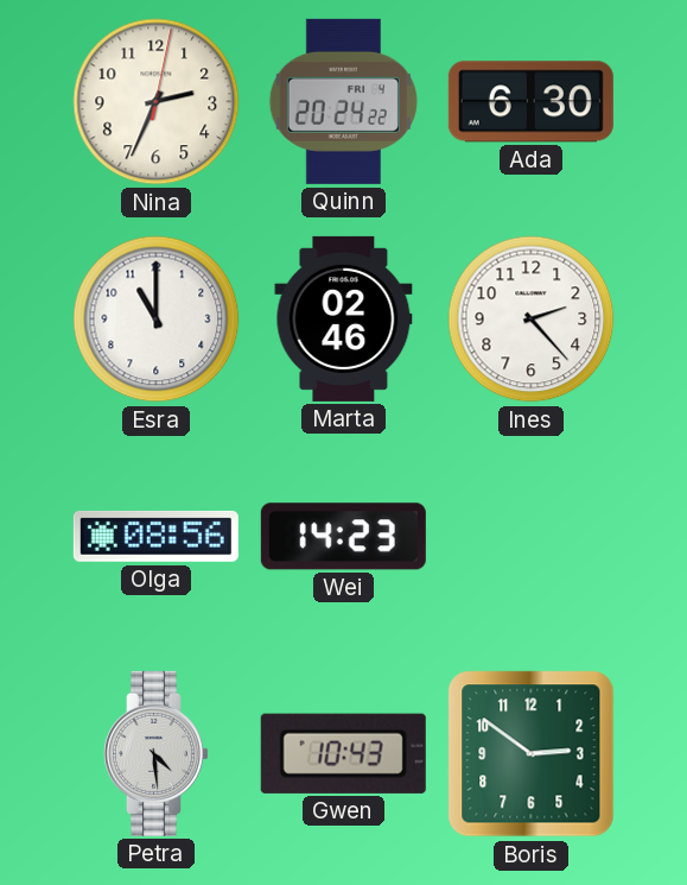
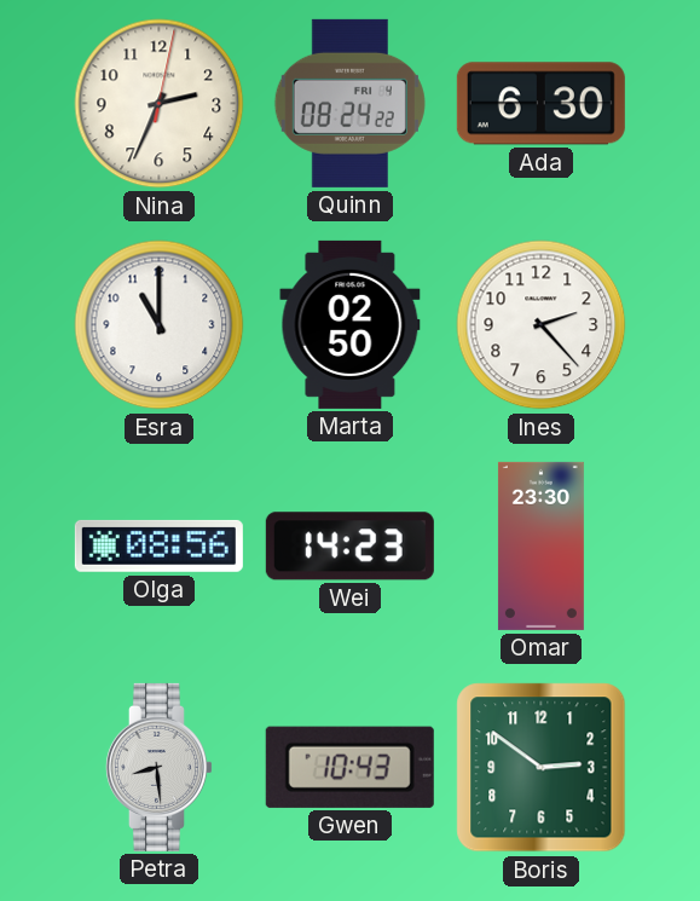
Quinn: 20:24 -> 08:24
Marta: 02:46 -> 02:50
Omar: none -> 23:30
Petra: 4:29 -> 8:29
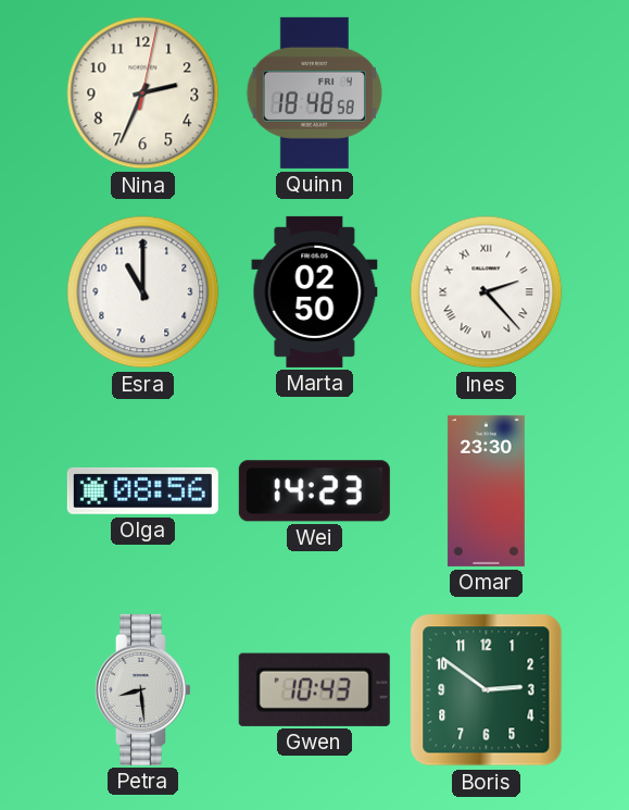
Quinn: 08:24 -> 18:48
Ada: 6:30 -> none
Ines numerals: Arabic -> Roman
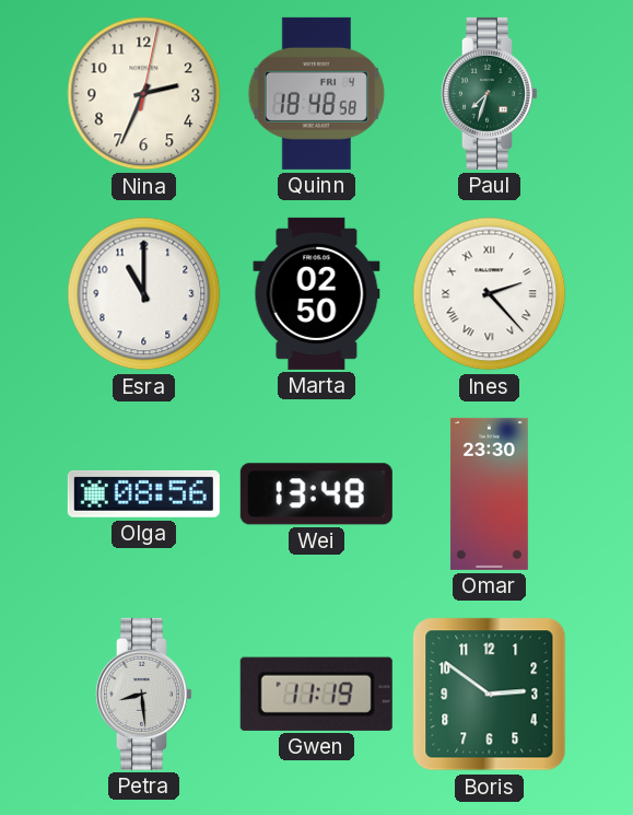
Paul: none -> 7:33
Wei: 14:23 -> 13:48
Gwen: 10:43 -> 11:19
